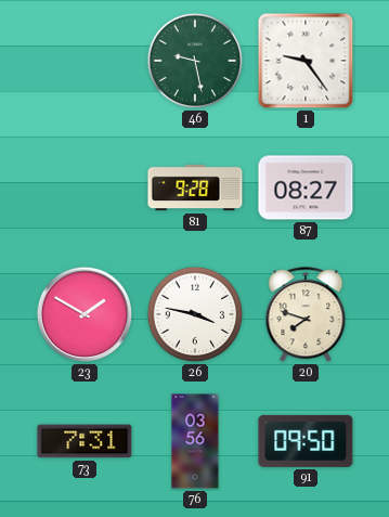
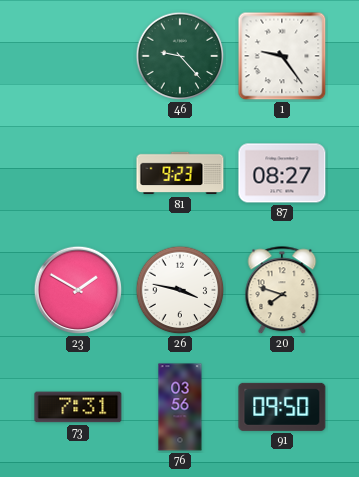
46: 9:28 -> 9:23
81: 9:28 -> 9:23
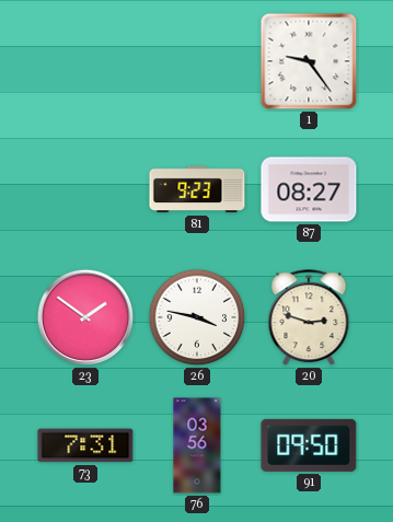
46: 9:23 -> none
23: 1:50 -> 1:51
20: 7:48 -> 2:48
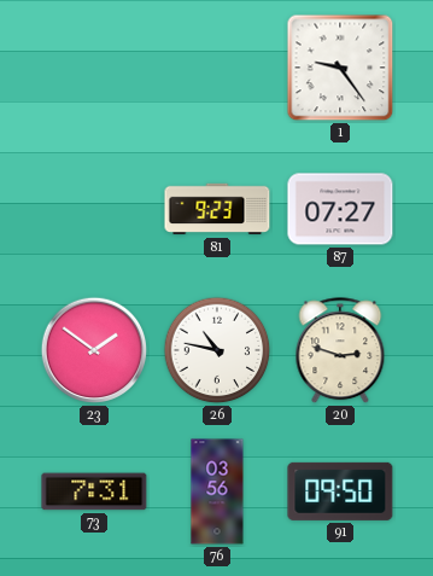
87: 08:27 -> 07:27
26: 3:47 -> 10:47
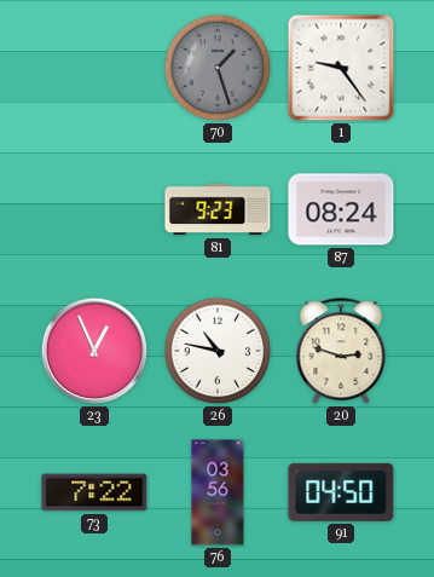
70: none -> 1:27
87: 07:27 -> 08:24
23: 1:51 -> 12:56
73: 7:31 -> 7:22
91: 09:50 -> 04:50
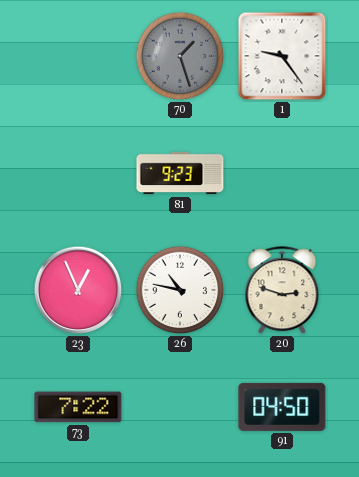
87: 08:24 -> none
76: 03:56 -> none
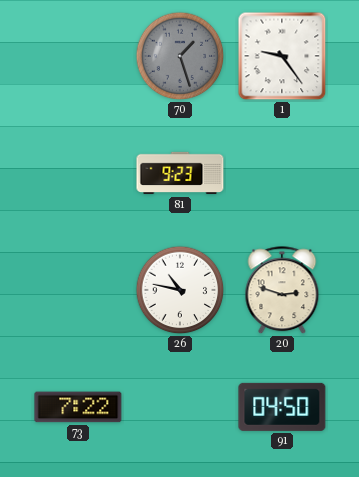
23: 12:56 -> none
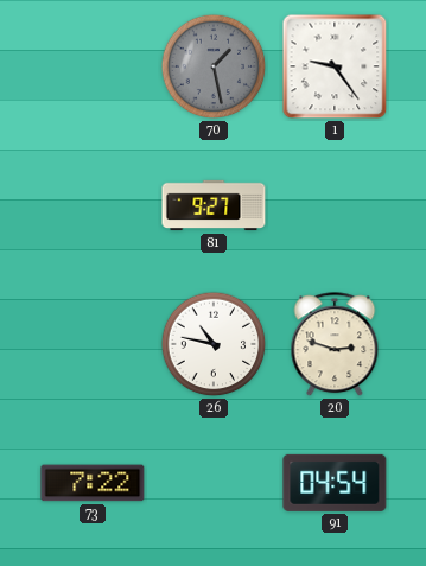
70: 1:27 -> 1:28
81: 9:23 -> 9:27
91: 04:50 -> 04:54
